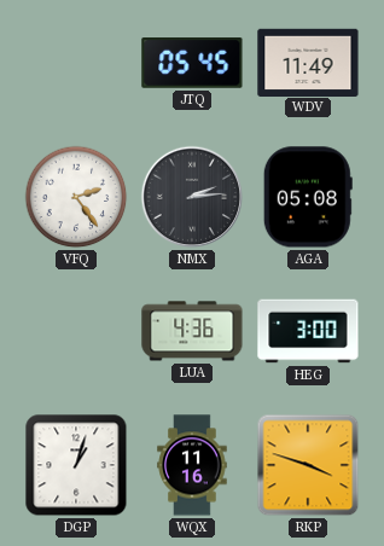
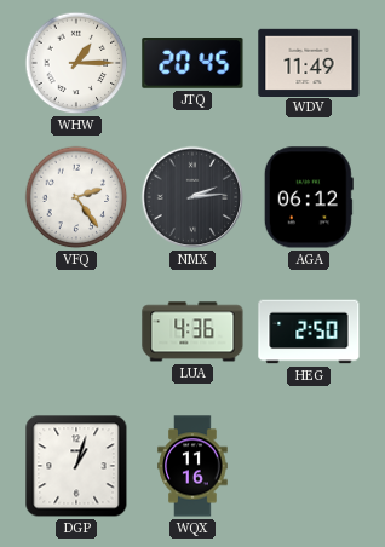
WHW: none -> 1:15
JTQ: 05:45 -> 20:45
AGA: 05:08 -> 06:12
HEG: 3:00 -> 2:50
RKP: 3:48 -> none
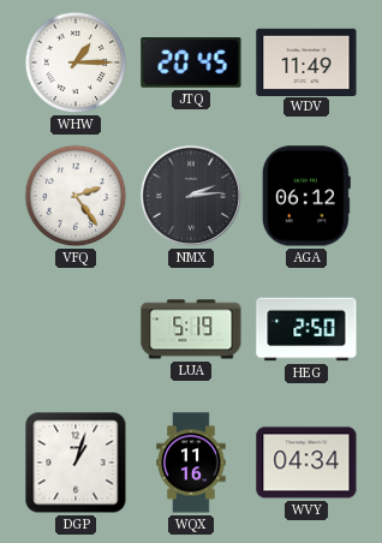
LUA: 4:36 -> 5:19
WVY: none -> 04:34
